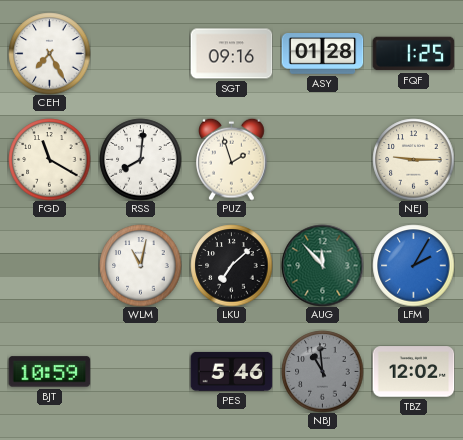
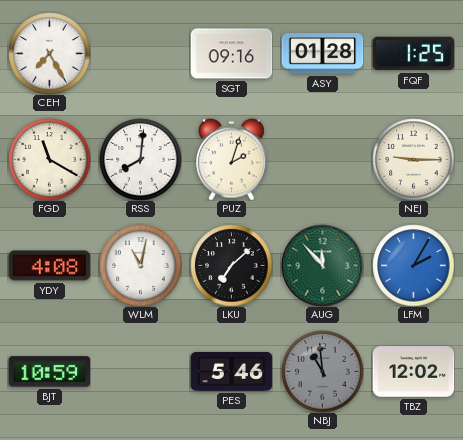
PUZ: 1:57 -> 2:03
YDY: none -> 4:08
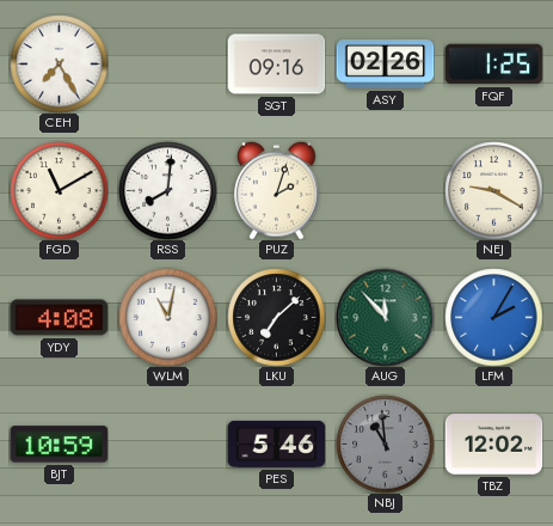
ASY: 01:28 -> 02:26
FGD: 11:20 -> 11:10
NEJ: 9:15 -> 9:20
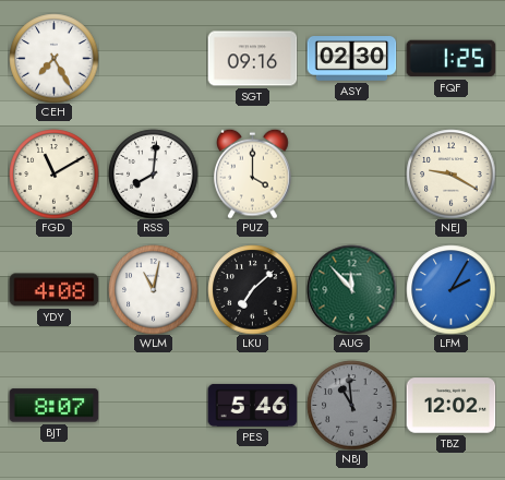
ASY: 02:26 -> 02:30
PUZ: 2:03 -> 4:00
BJT: 10:59 -> 8:07
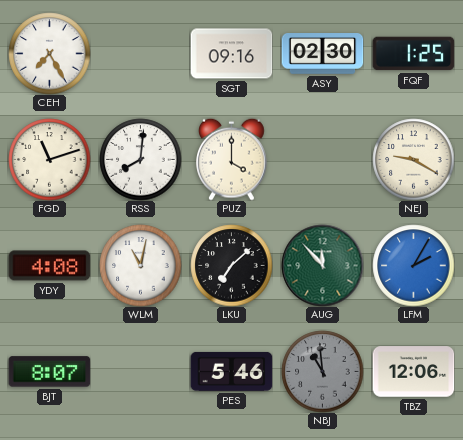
FGD: 11:10 -> 11:12
TBZ: 12:02 -> 12:06
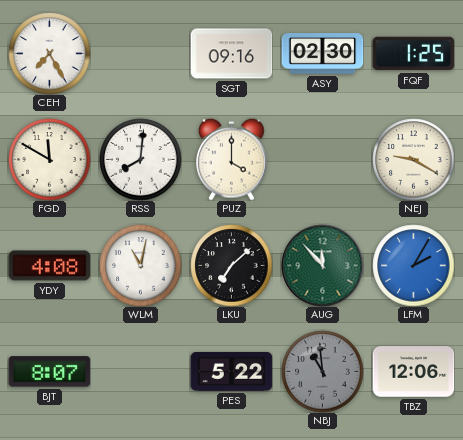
FGD: 11:12 -> 11:50
PES: 5:46 -> 5:22
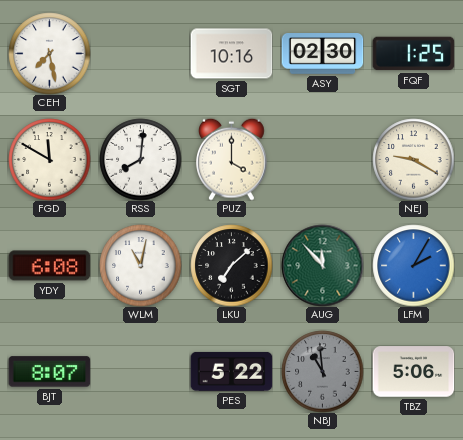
CEH: 7:25 -> 7:28
SGT: 09:16 -> 10:16
YDY: 4:08 -> 6:08
TBZ: 12:06 -> 5:06
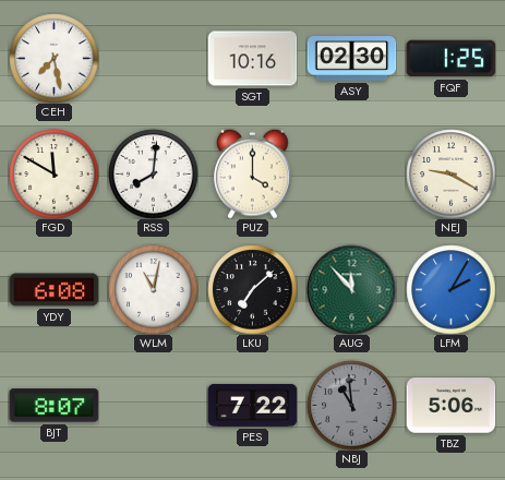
PES: 5:22 -> 7:22
